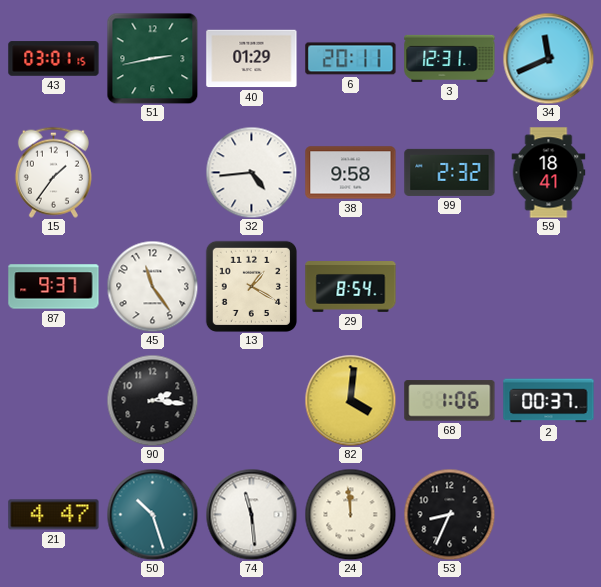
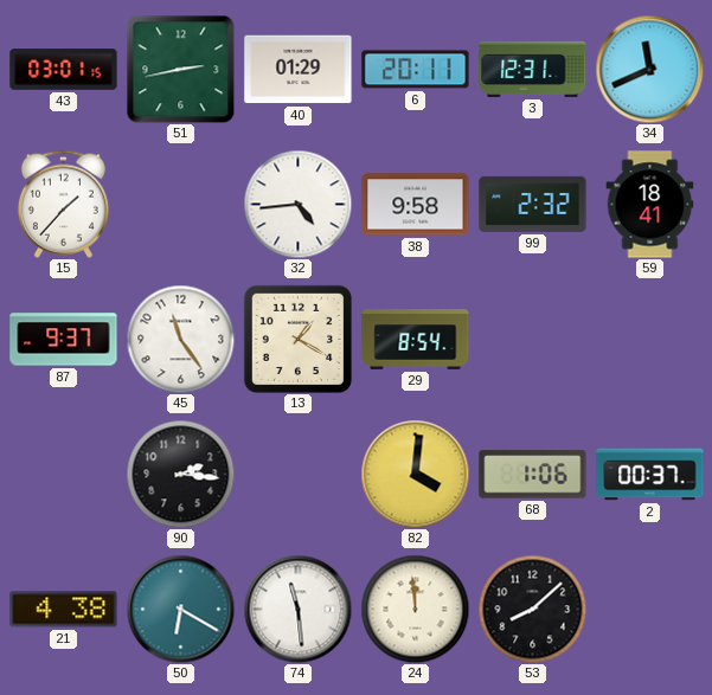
15: 1:36 -> 1:37
21: 4:47 -> 4:38
50: 10:27 -> 6:20
53: 8:34 -> 8:08
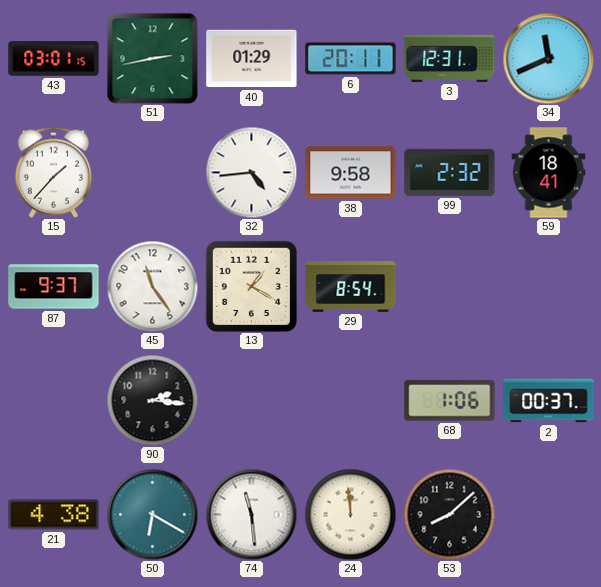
82: 4:01 -> none
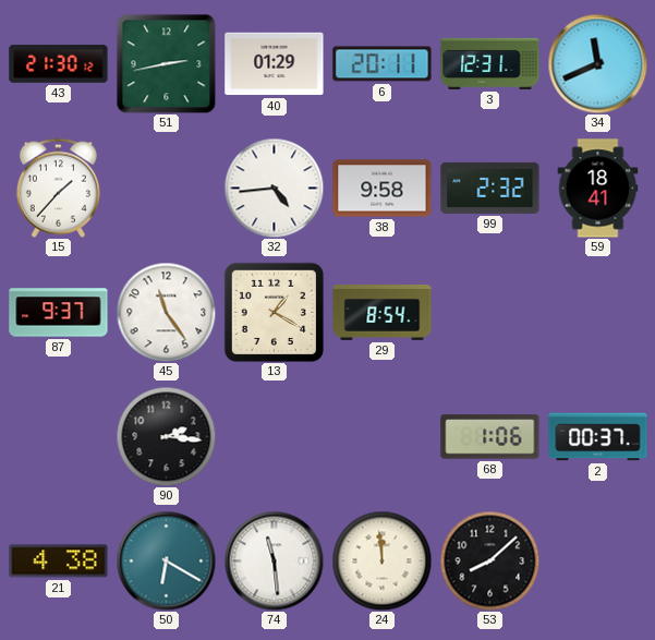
43: 03:01 -> 21:30
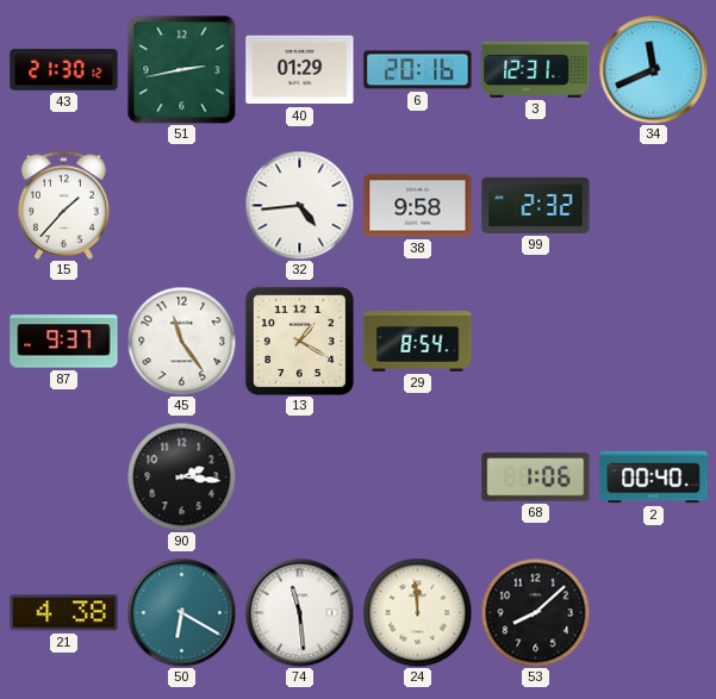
6: 20:11 -> 20:16
59: 18:41 -> none
2: 00:37 -> 00:40
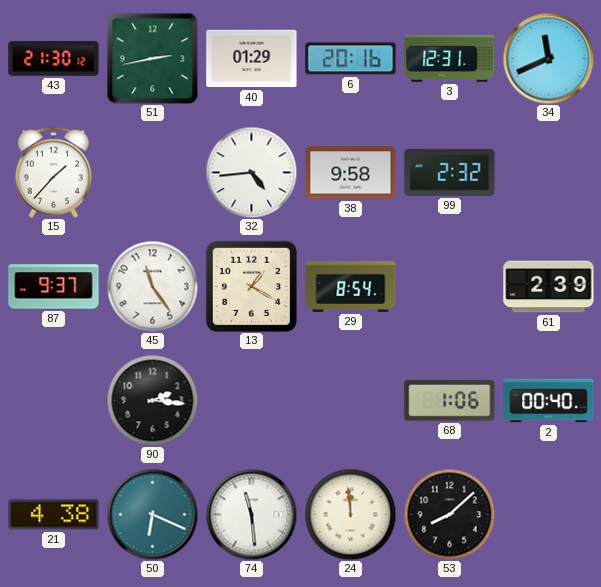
61: none -> 2:39
50: 6:20 -> 6:19
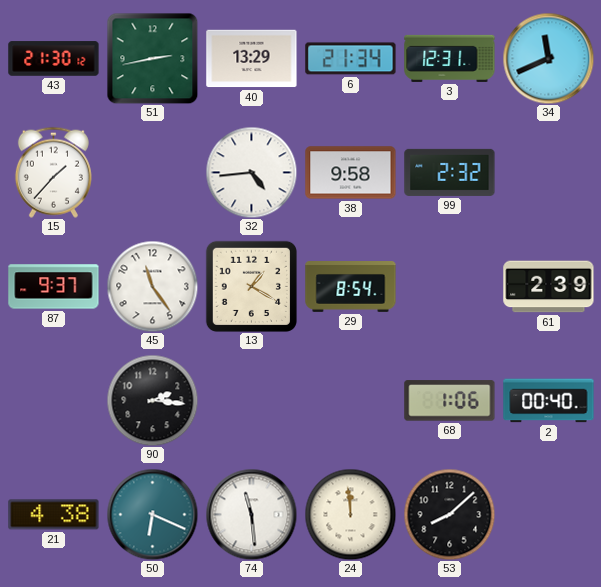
40: 01:29 -> 13:29
6: 20:16 -> 21:34
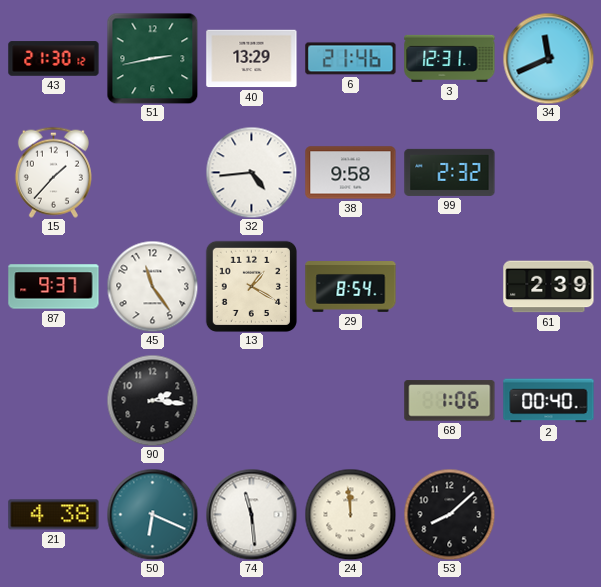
6: 21:34 -> 21:46
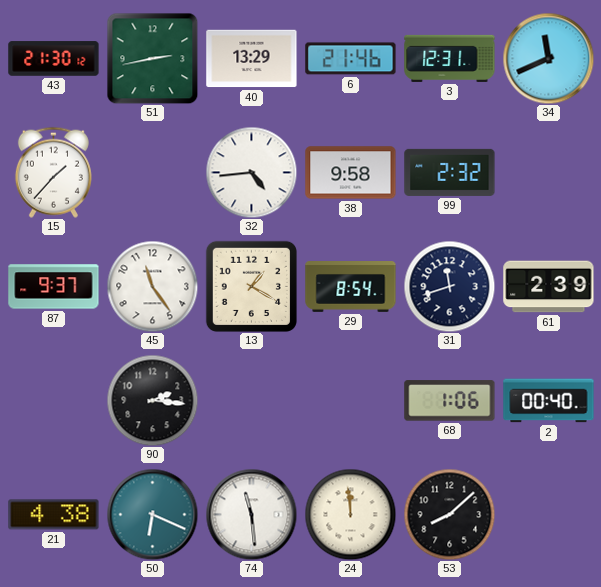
31: none -> 11:42
